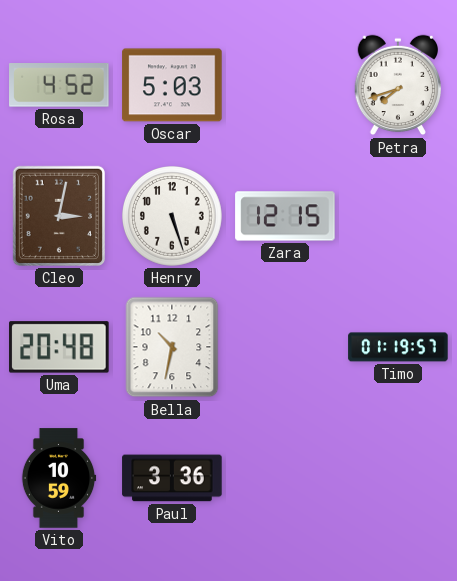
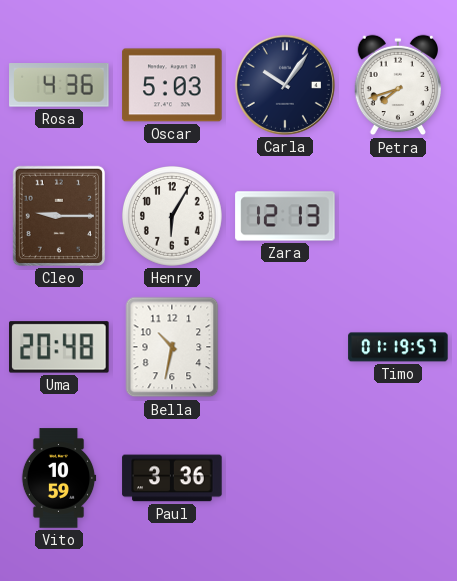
Rosa: 4:52 -> 4:36
Carla: none -> 10:06
Cleo: 3:02 -> 9:15
Henry: 5:27 -> 6:05
Zara: 12:15 -> 12:13
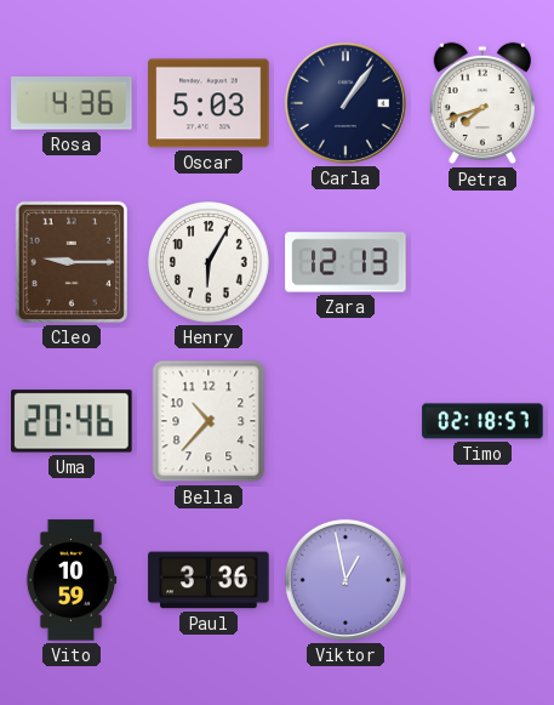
Carla: 10:06 -> 1:06
Uma: 20:48 -> 20:46
Bella: 10:32 -> 10:37
Timo: 01:19 -> 02:18
Viktor: none -> 12:58
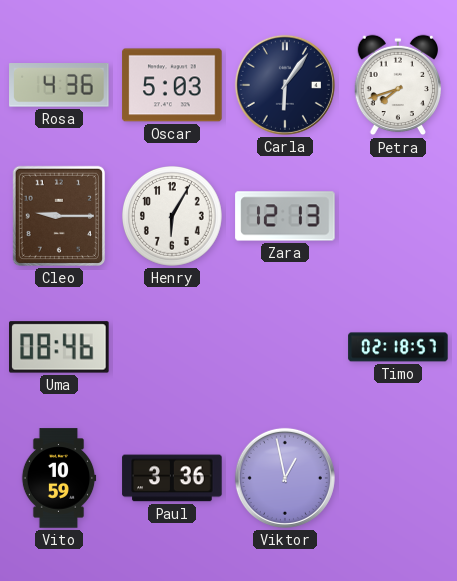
Carla: 1:06 -> 6:06
Uma: 20:46 -> 08:46
Bella: 10:37 -> none
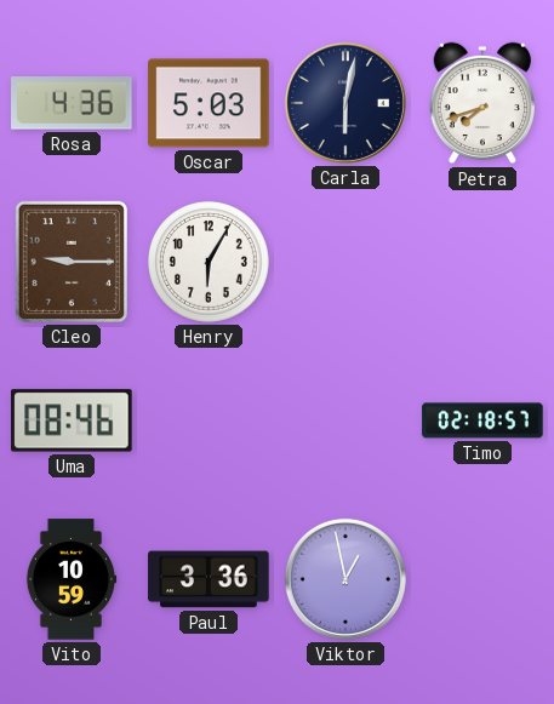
Carla: 6:06 -> 6:02
Zara: 12:13 -> none
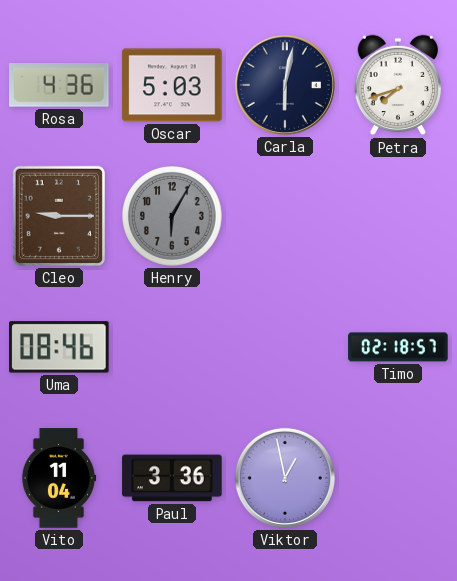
Henry dial: white -> grey
Vito: 10:59 -> 11:04
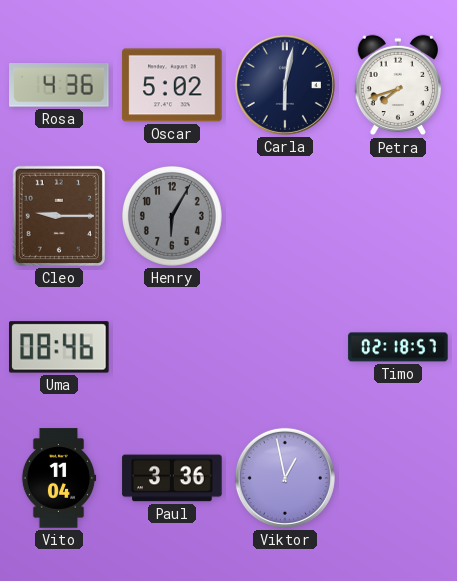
Oscar: 5:03 -> 5:02
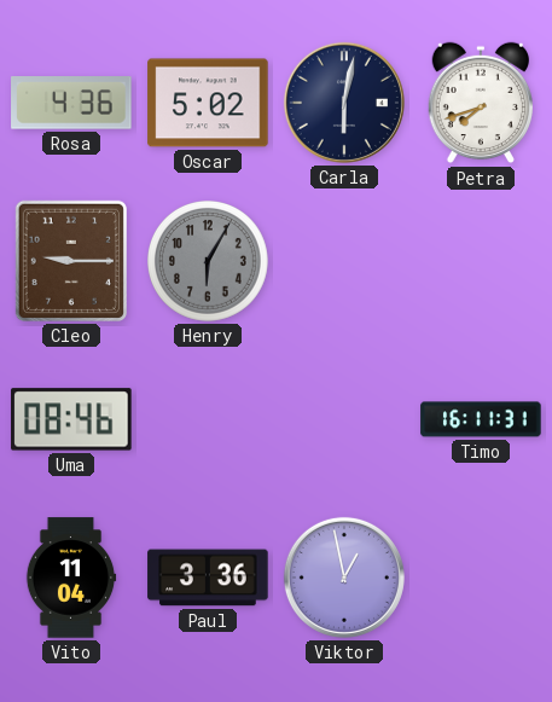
Timo: 02:18 -> 16:11
